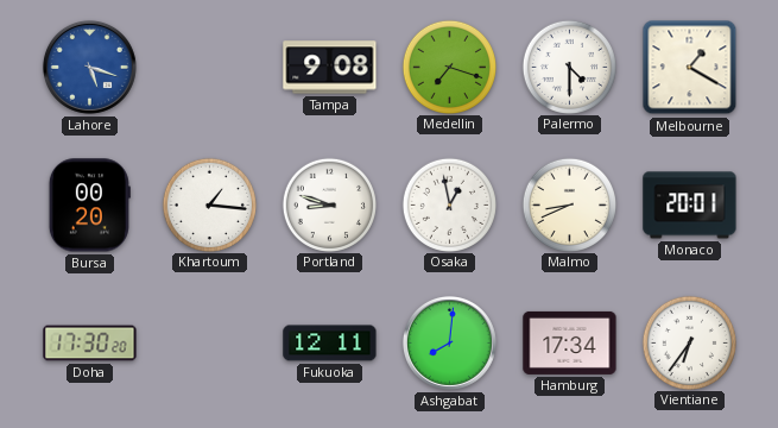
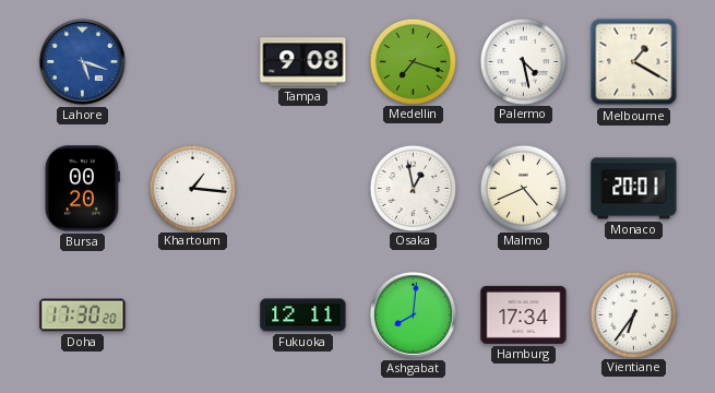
Palermo: 4:30 -> 4:28
Portland: 8:48 -> none
Malmo: 8:41 -> 4:41
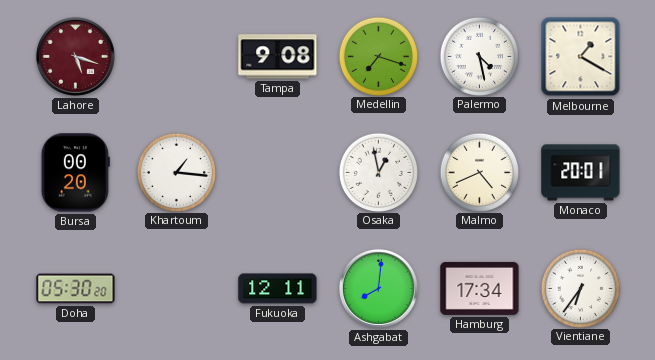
Lahore dial: blue -> burgundy
Doha: 17:30 -> 05:30
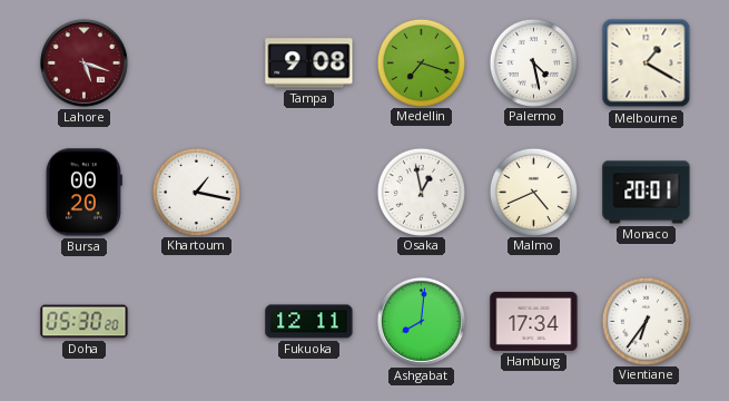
Khartoum: 1:16 -> 1:17
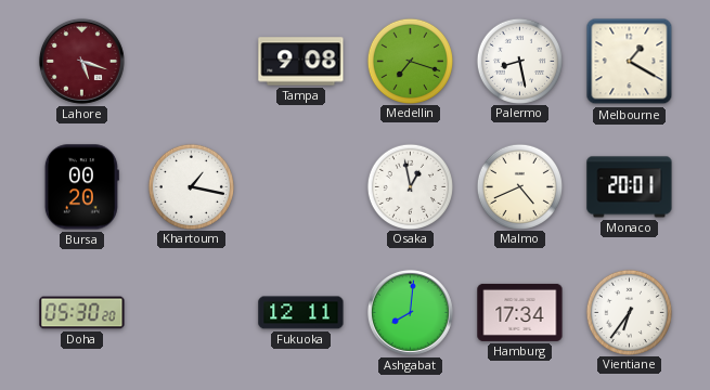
Palermo: 4:28 -> 8:28
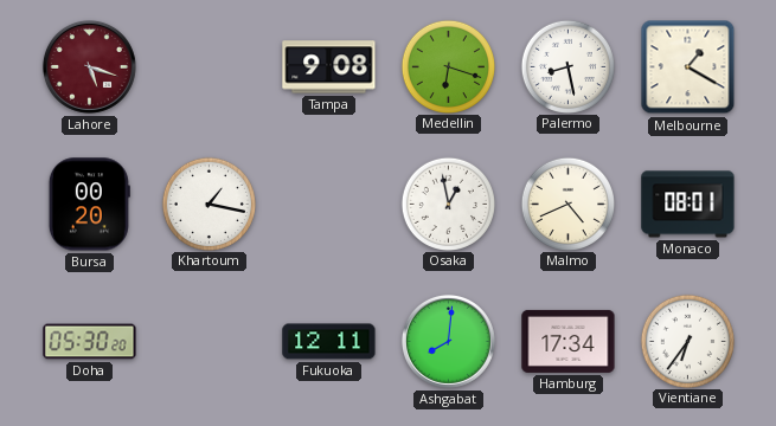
Medellin: 7:18 -> 6:18
Monaco: 20:01 -> 08:01
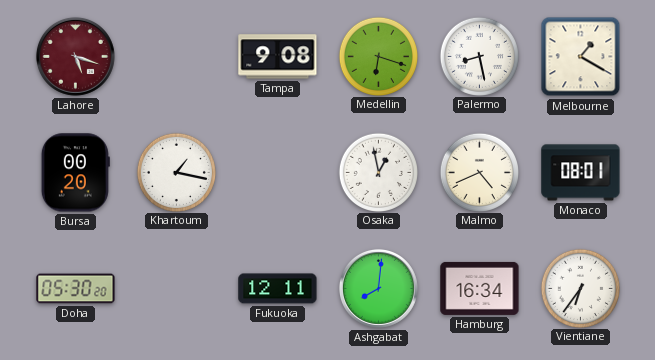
Hamburg: 17:34 -> 16:34
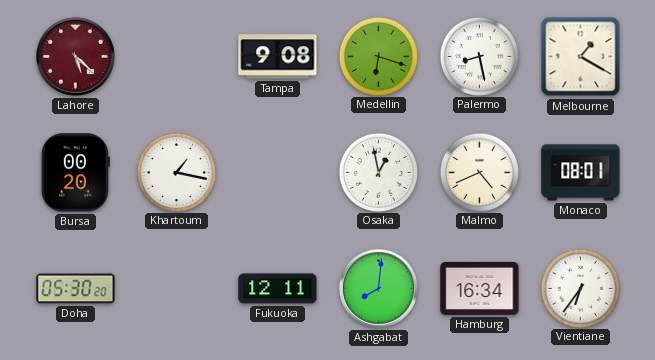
Lahore: 5:18 -> 5:22
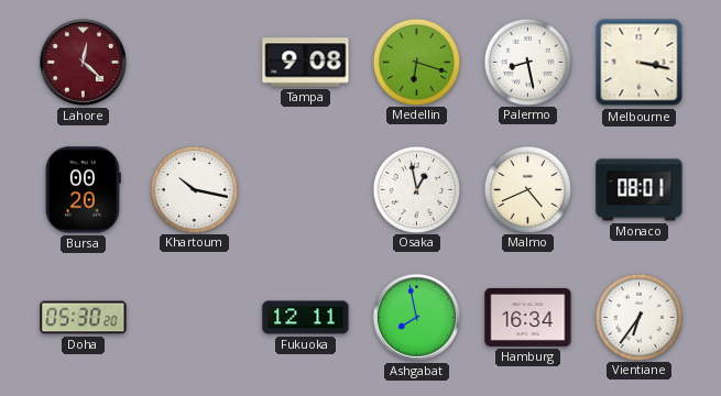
Lahore: 5:22 -> 12:22
Melbourne: 1:20 -> 3:17
Khartoum: 1:17 -> 10:17
Ashgabat: 8:01 -> 7:58
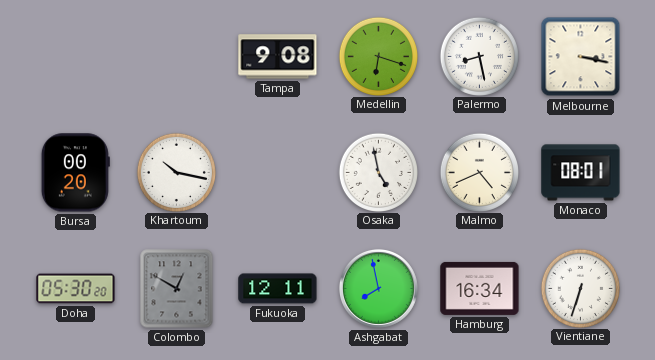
Lahore: 12:22 -> none
Osaka: 12:58 -> 4:58
Colombo: none -> 12:50
Vientiane: 6:36 -> 6:33
